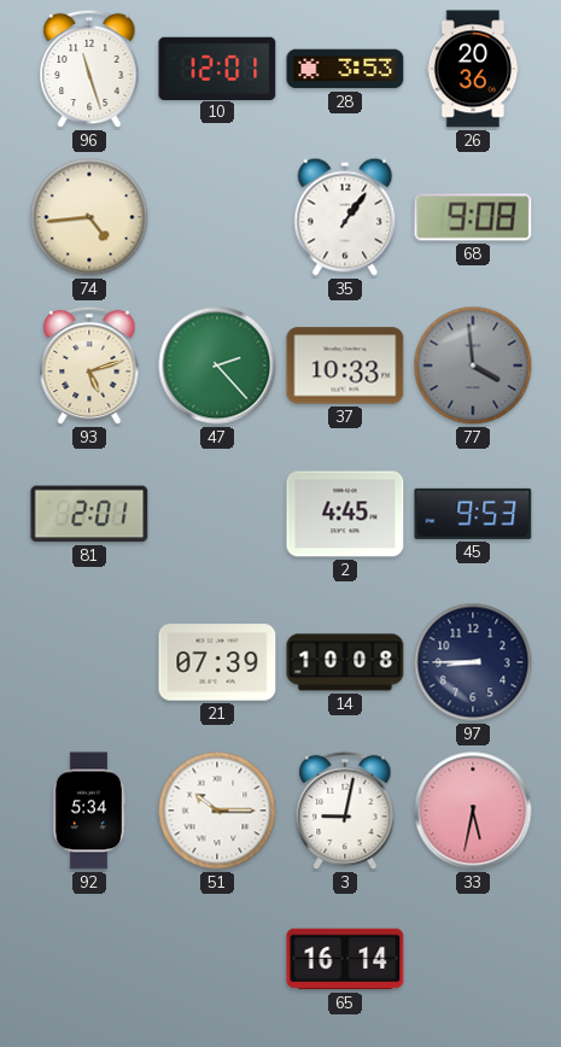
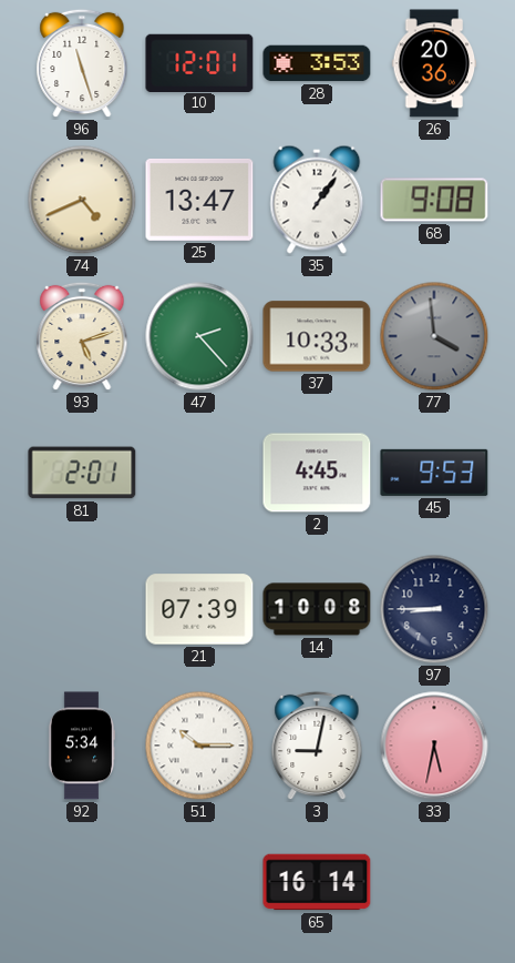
74: 4:44 -> 4:41
25: none -> 13:47
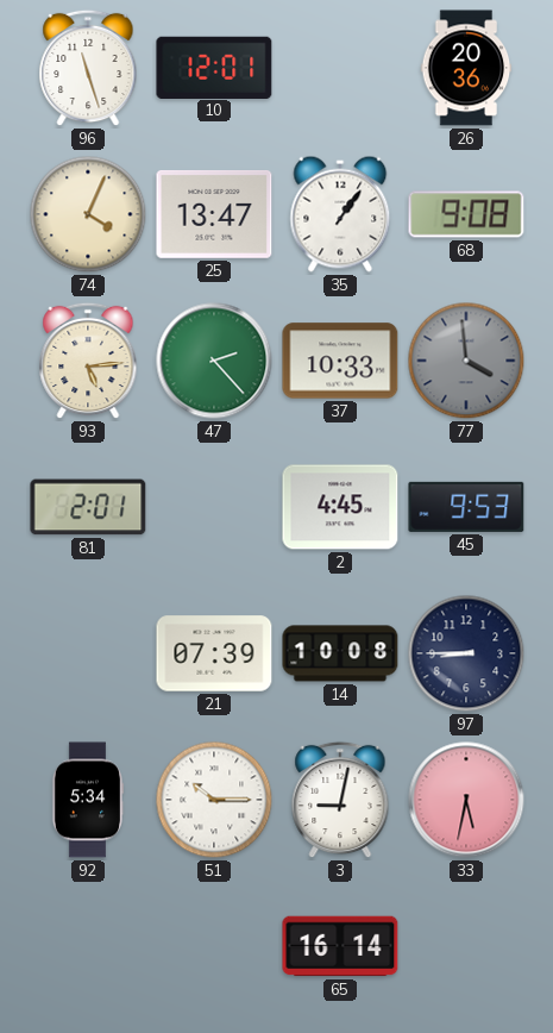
28: 3:53 -> none
74: 4:41 -> 4:04
93: 5:12 -> 5:14
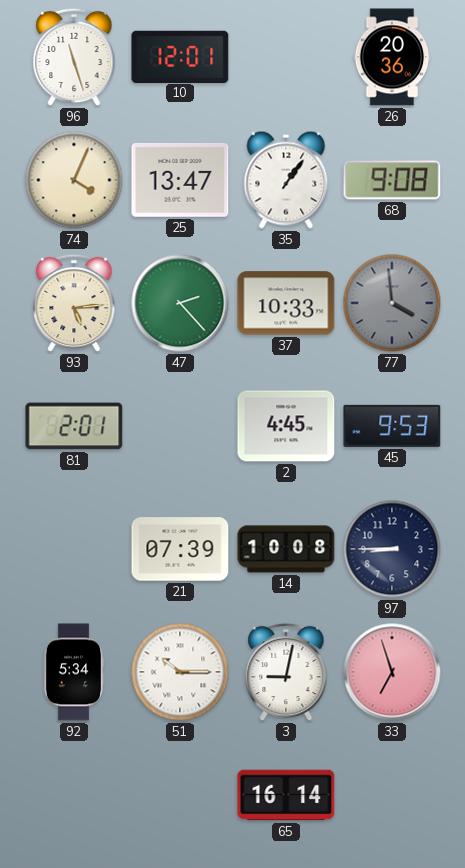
33: 5:32 -> 6:57
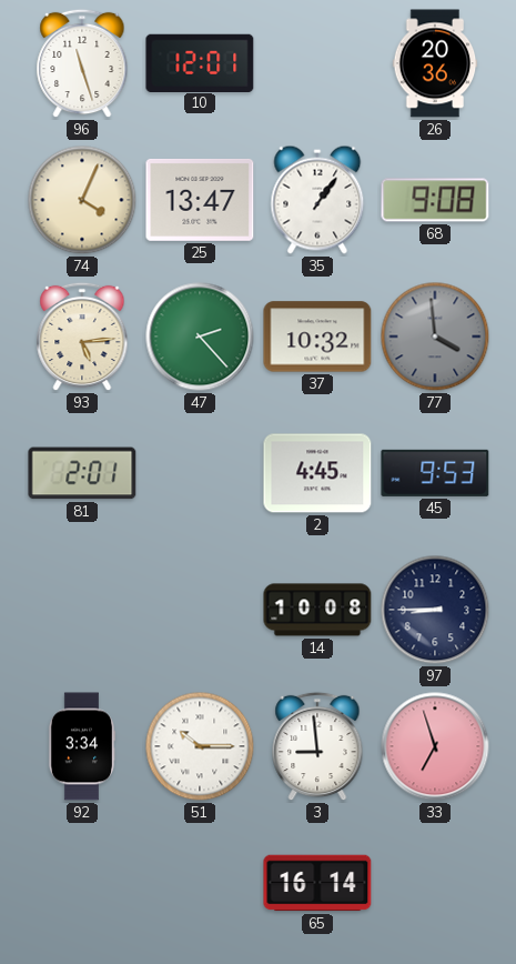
37: 10:33 -> 10:32
21: 07:39 -> none
92: 5:34 -> 3:34
3: 9:02 -> 8:59
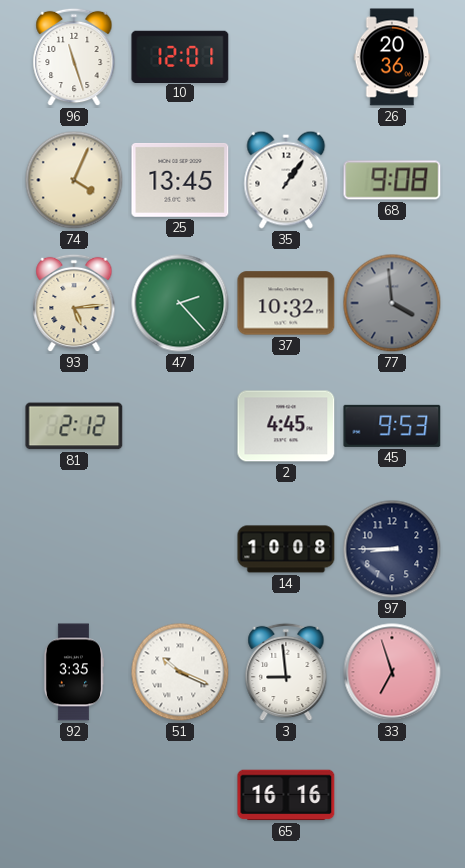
25: 13:47 -> 13:45
81: 2:01 -> 2:12
92: 3:34 -> 3:35
51: 10:15 -> 10:19
65: 16:14 -> 16:16
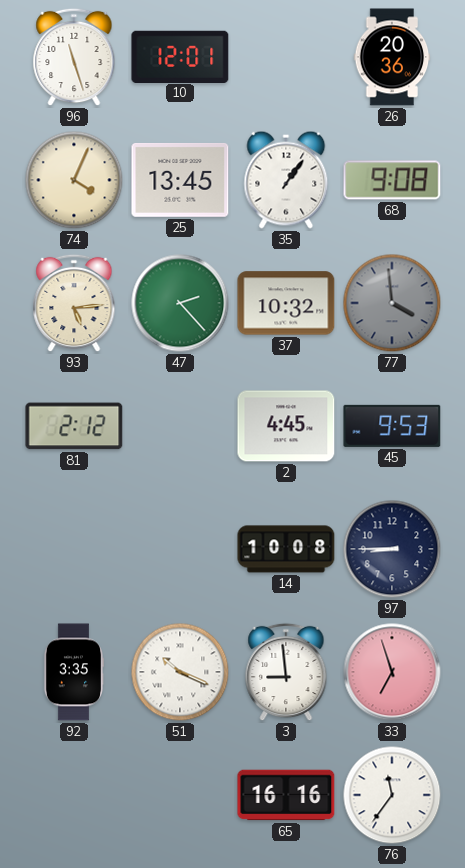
76: none -> 11:36
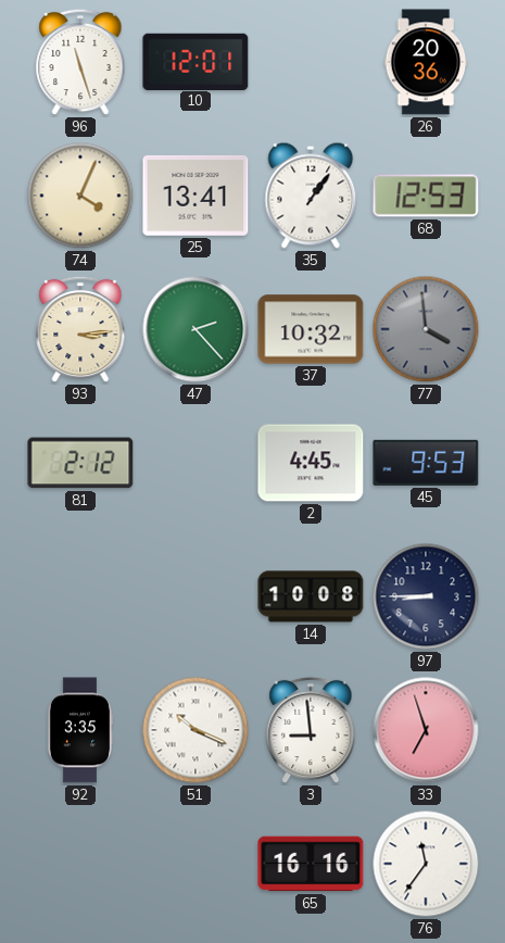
25: 13:45 -> 13:41
68: 9:08 -> 12:53
93: 5:14 -> 3:14
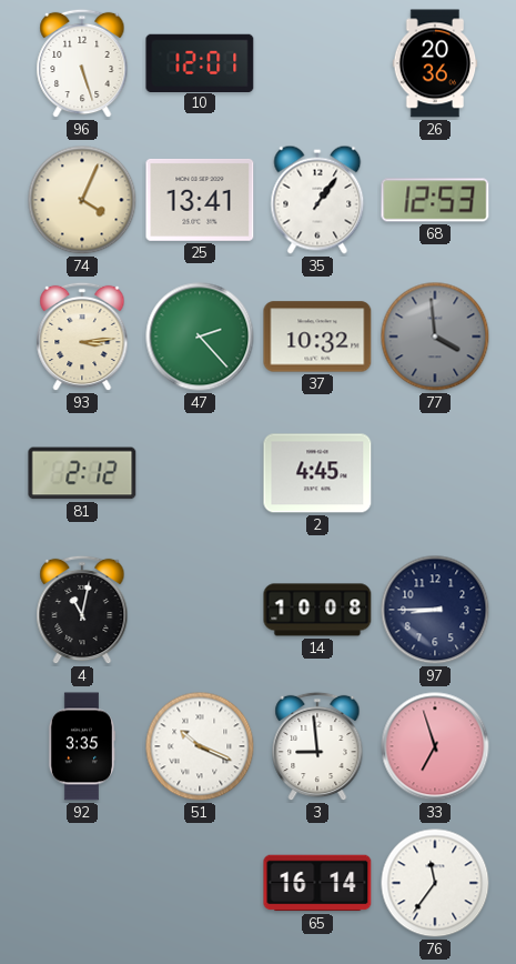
96: 11:27 -> 5:27
45: 9:53 -> none
4: none -> 11:02
65: 16:16 -> 16:14
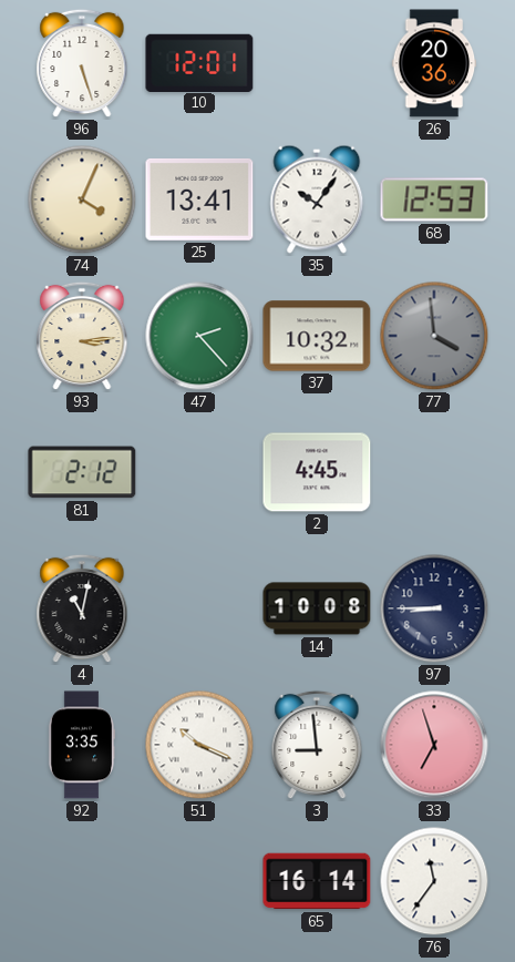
35: 1:06 -> 10:06
